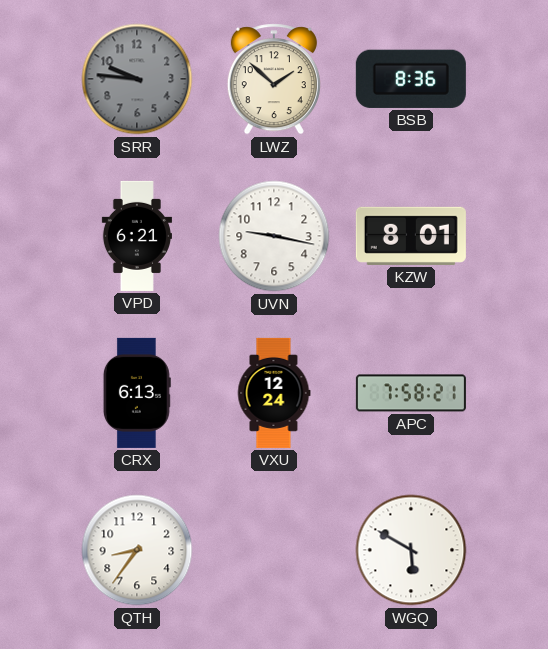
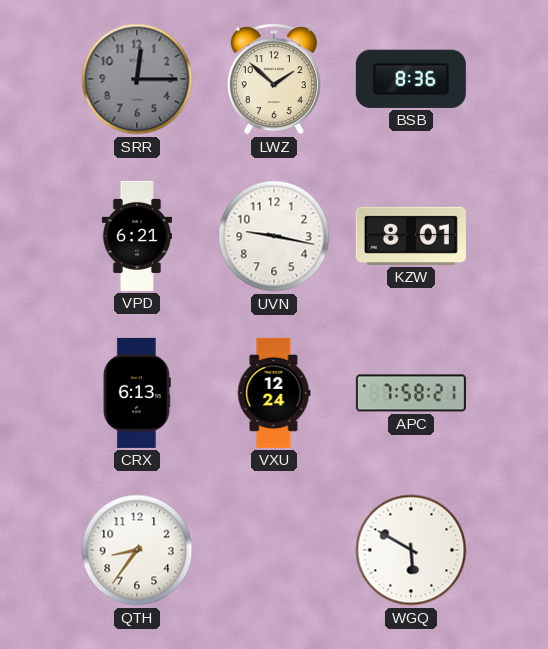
SRR: 9:46 -> 12:15
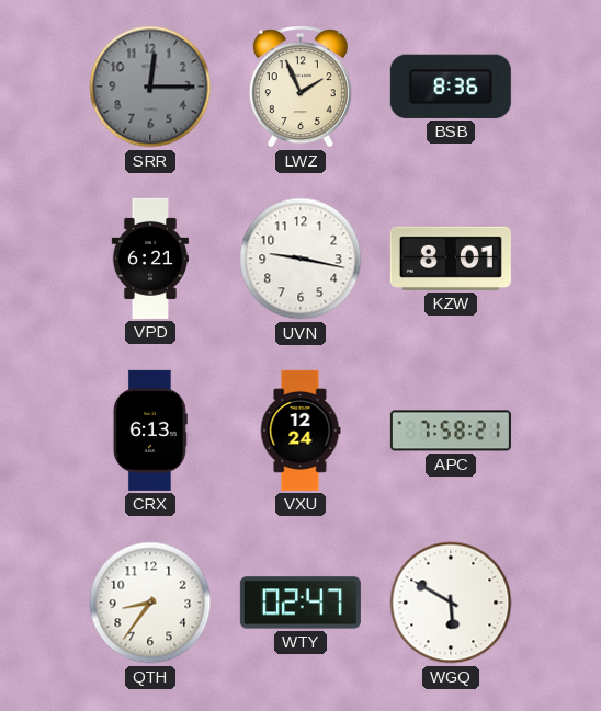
LWZ: 1:52 -> 1:56
WTY: none -> 02:47
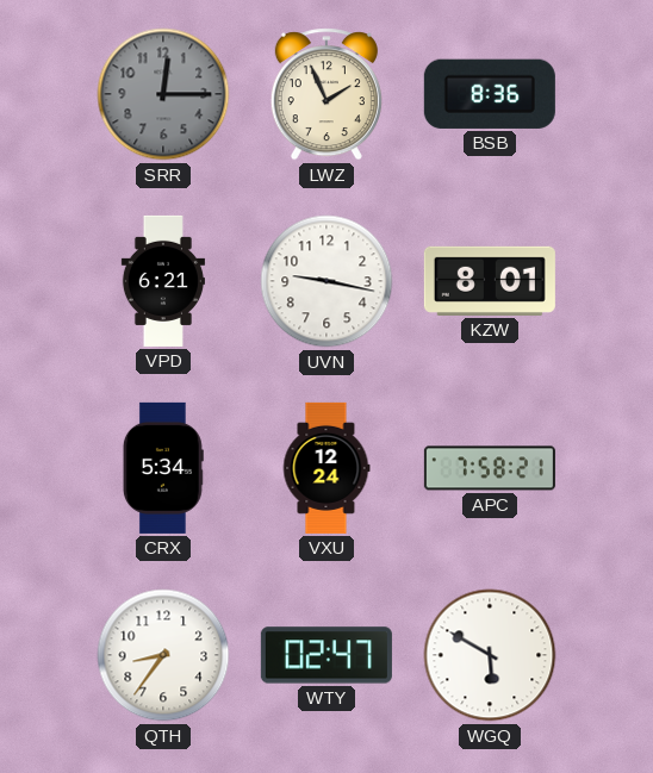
CRX: 6:13 -> 5:34
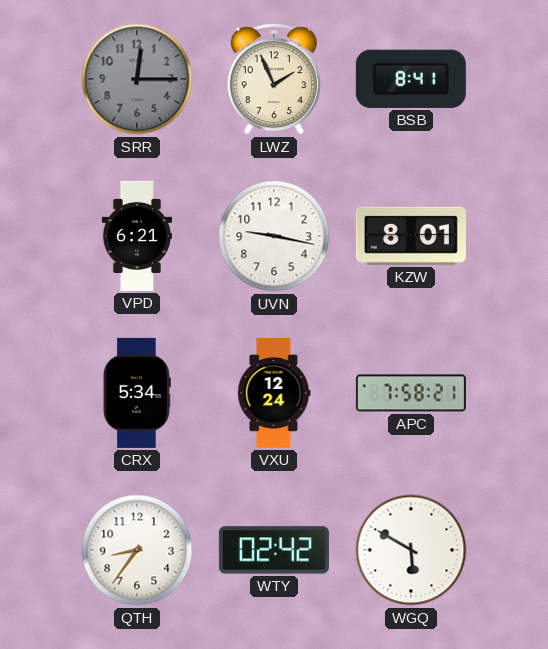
BSB: 8:36 -> 8:41
WTY: 02:47 -> 02:42
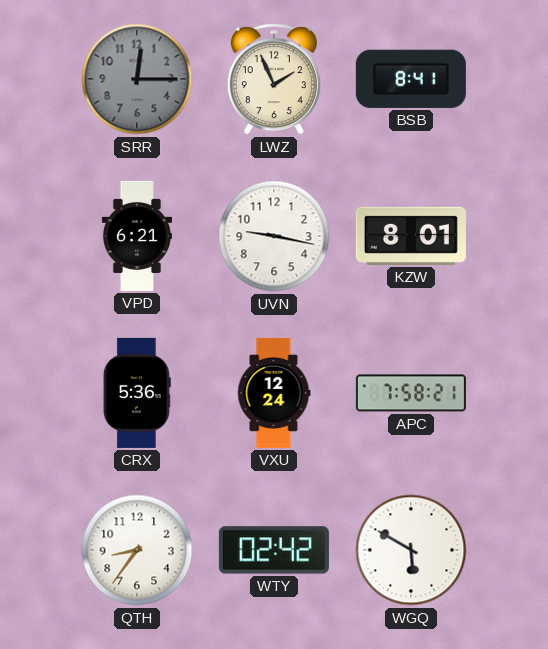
CRX: 5:34 -> 5:36
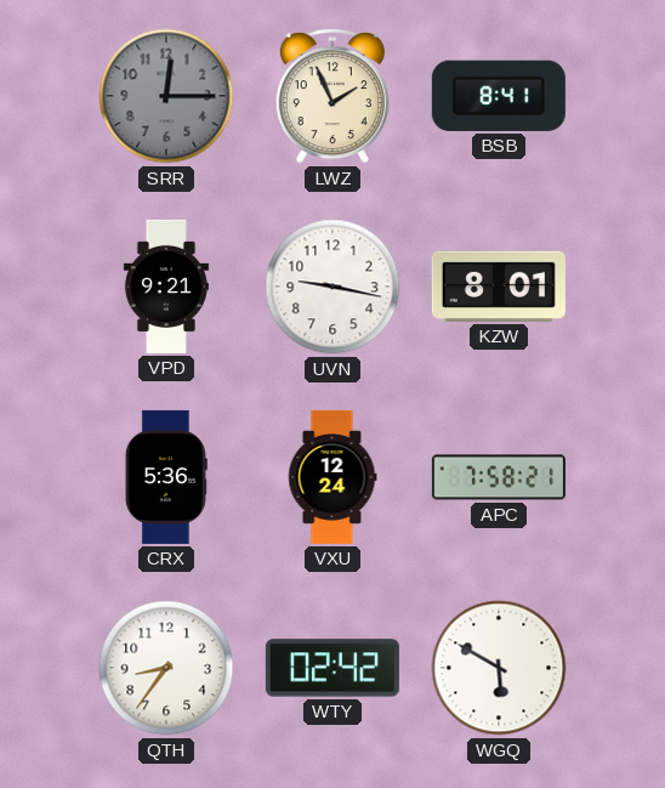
VPD: 6:21 -> 9:21
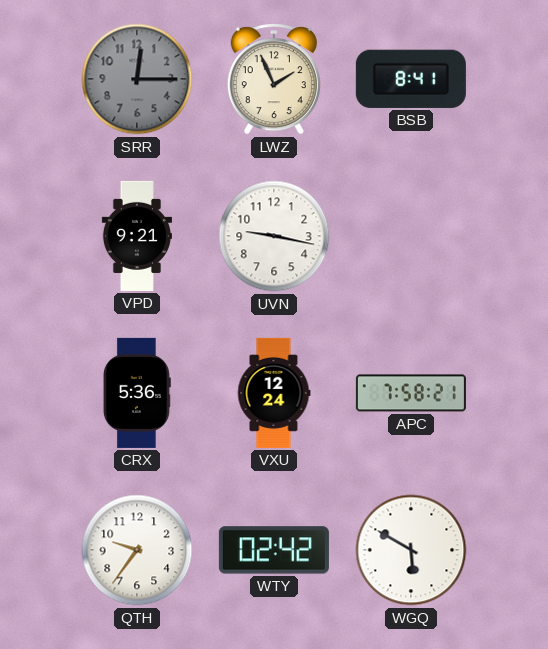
KZW: 8:01 -> none
QTH: 8:36 -> 9:36
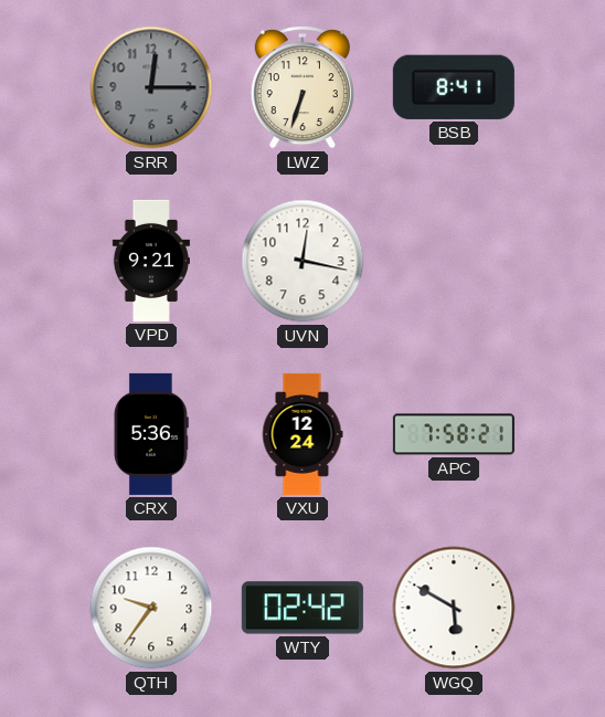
LWZ: 1:56 -> 6:33
UVN: 9:17 -> 12:17
